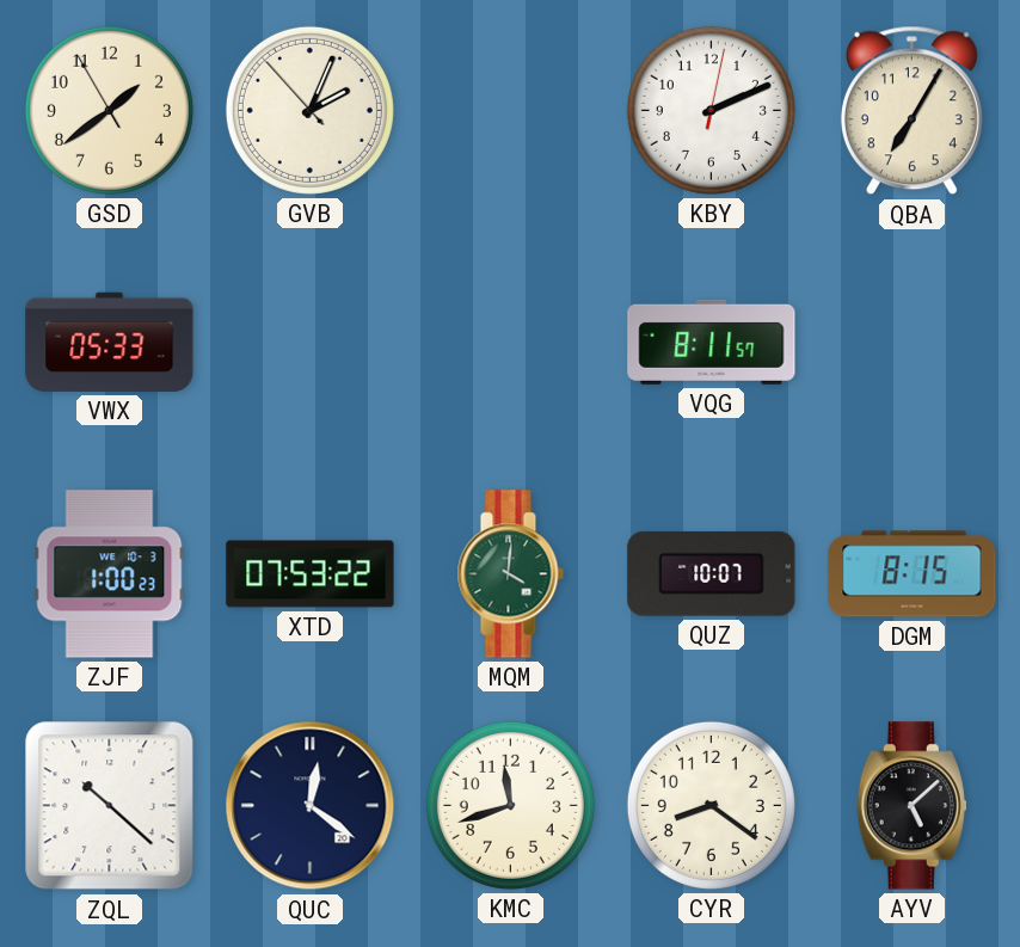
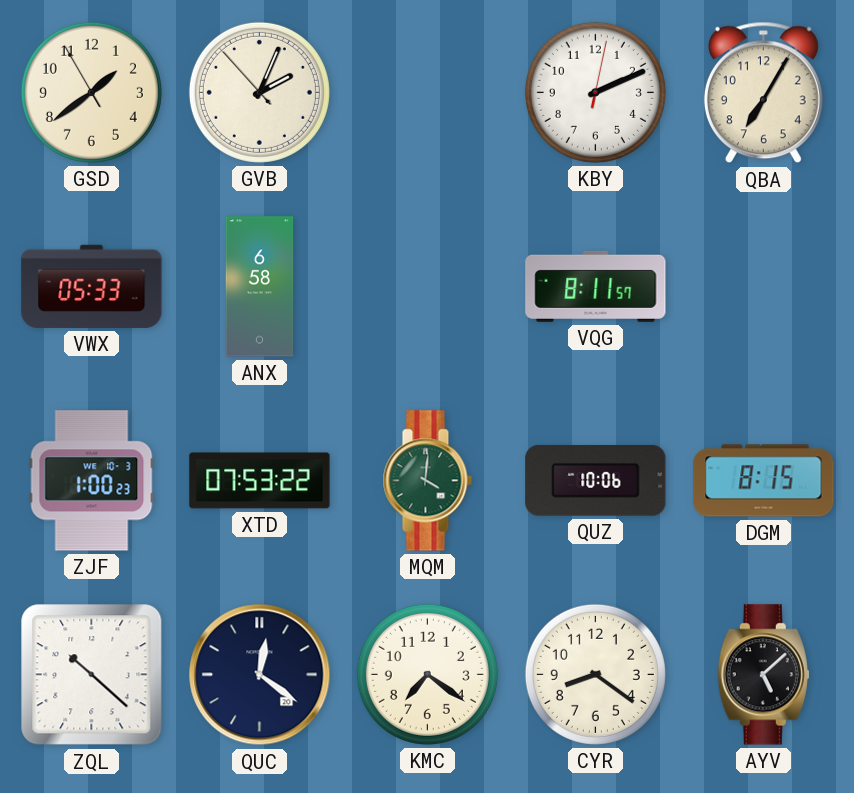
ANX: none -> 6:58
QUZ: 10:07 -> 10:06
KMC: 11:42 -> 7:21
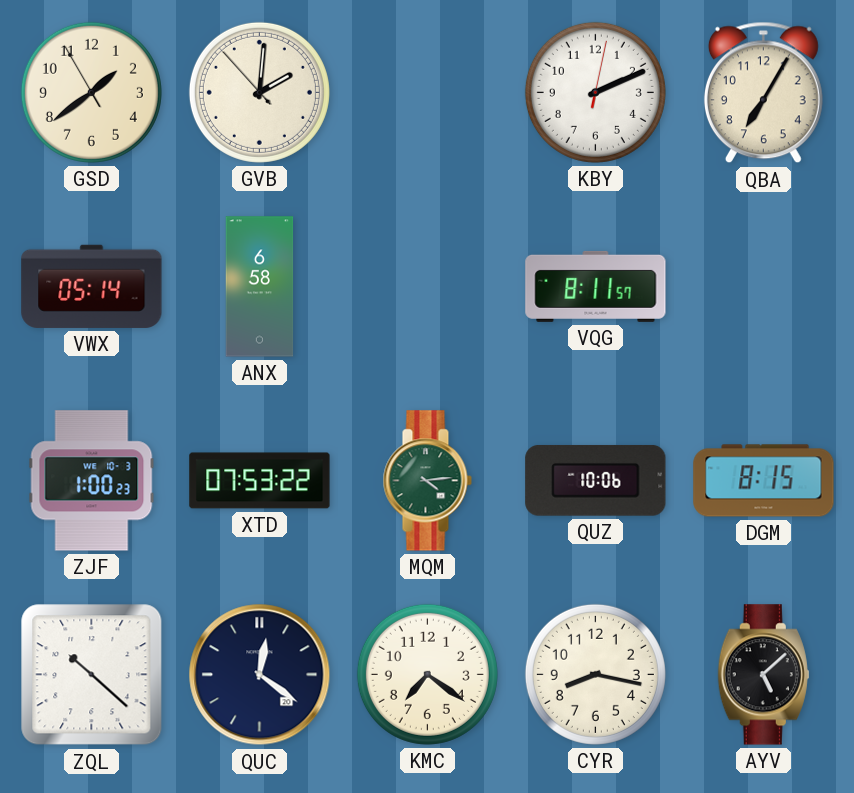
GVB: 2:03 -> 2:00
VWX: 05:33 -> 05:14
MQM: 4:01 -> 4:14
CYR: 8:21 -> 8:17
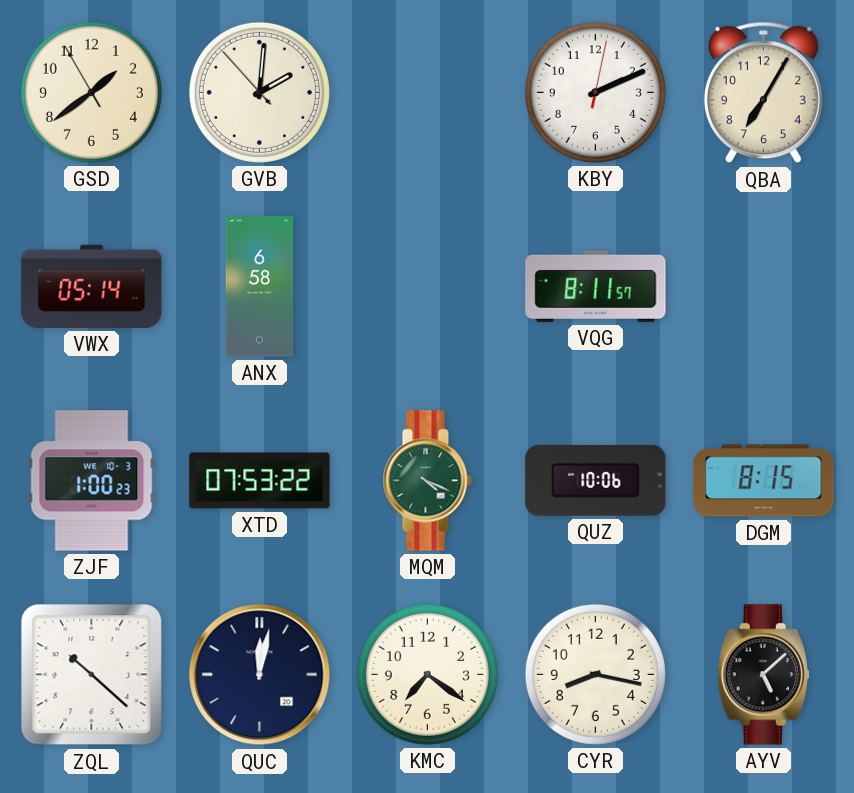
MQM: 4:14 -> 4:19
QUC: 12:21 -> 12:02
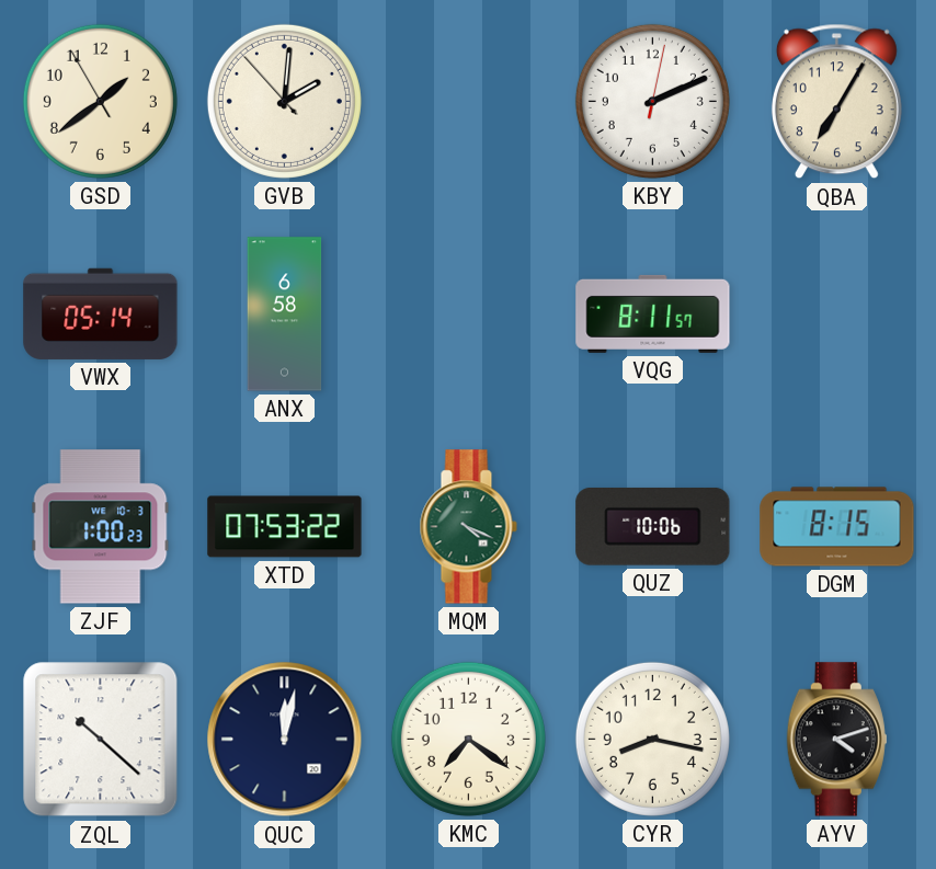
AYV: 5:08 -> 4:12
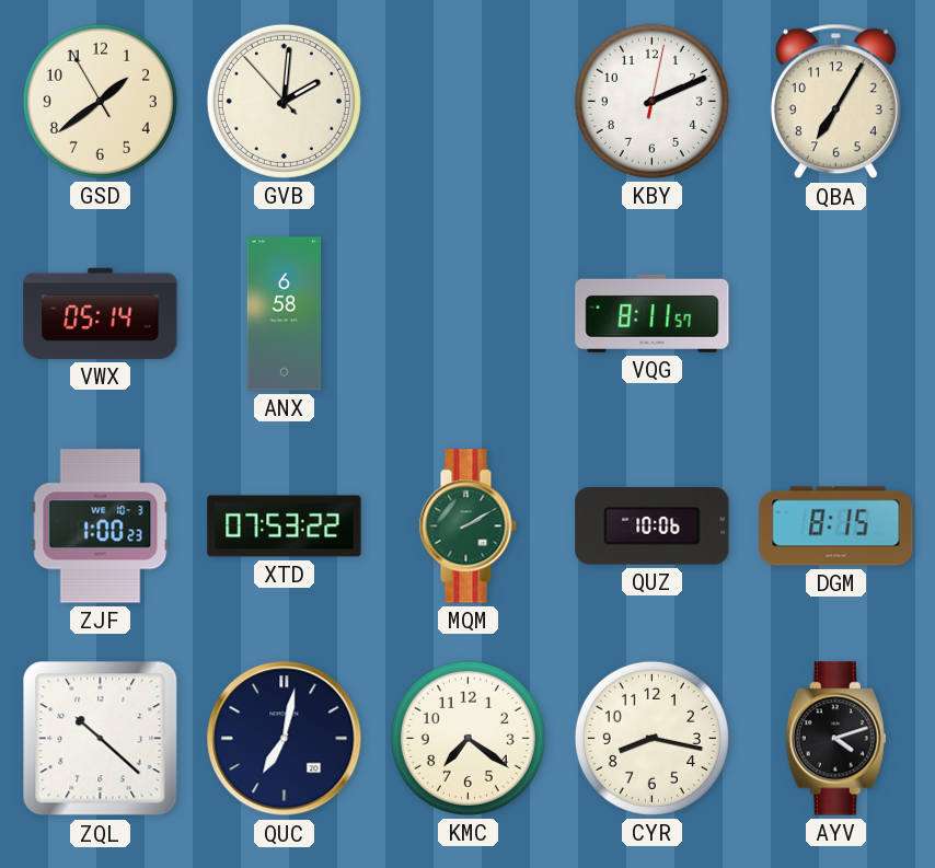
MQM: 4:19 -> 2:10
QUC: 12:02 -> 7:02
